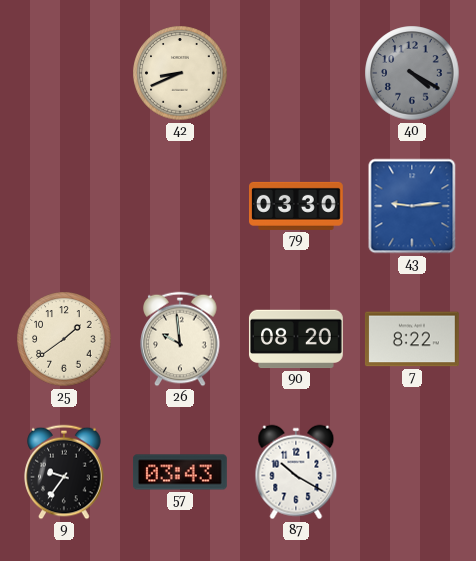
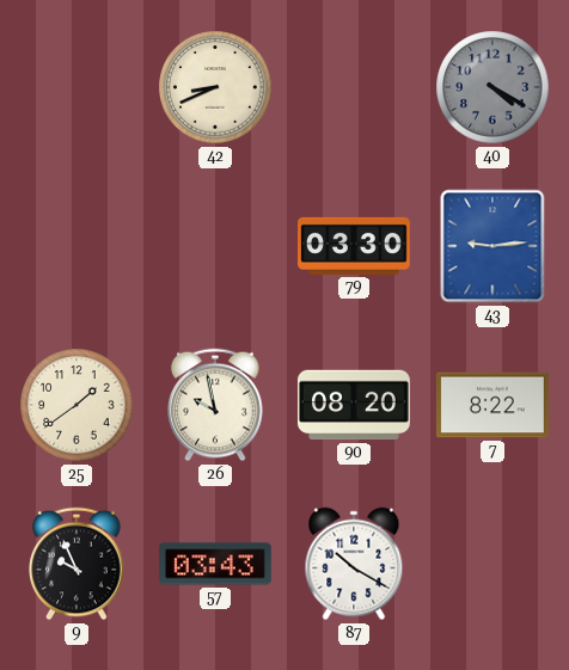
26: 9:59 -> 9:58
9: 9:36 -> 9:56
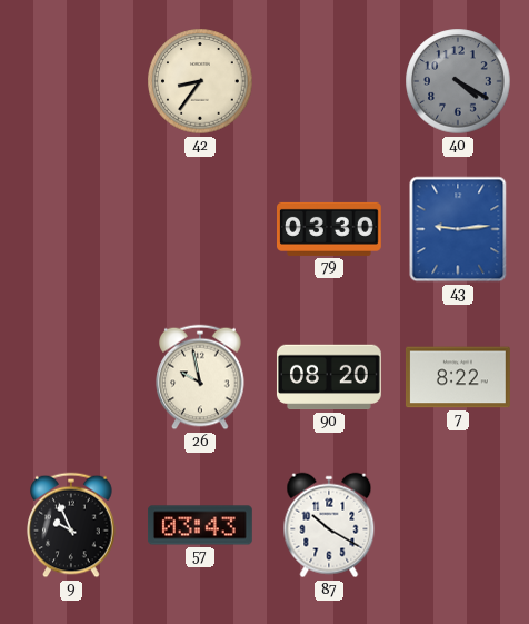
42: 8:41 -> 8:36
25: 1:39 -> none
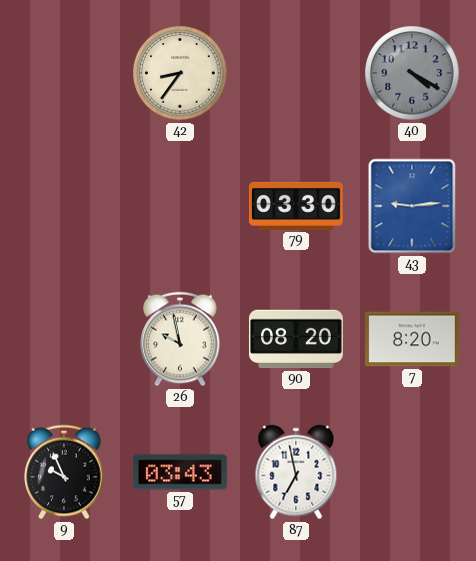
7: 8:22 -> 8:20
87: 10:20 -> 6:58
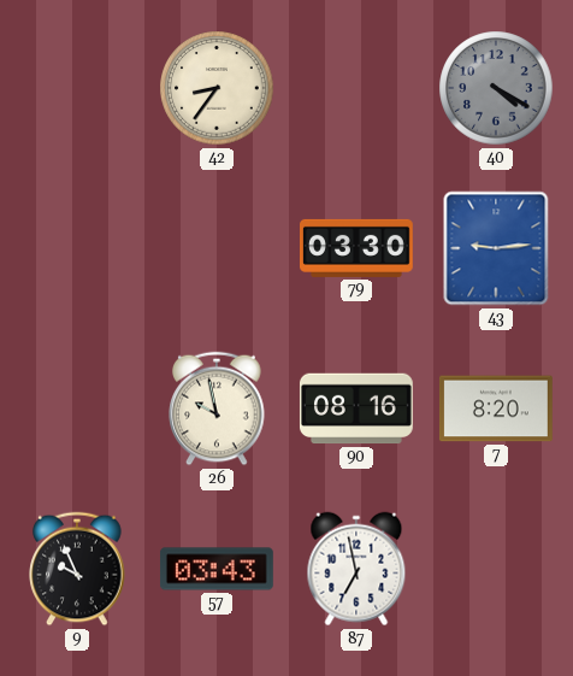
90: 08:20 -> 08:16
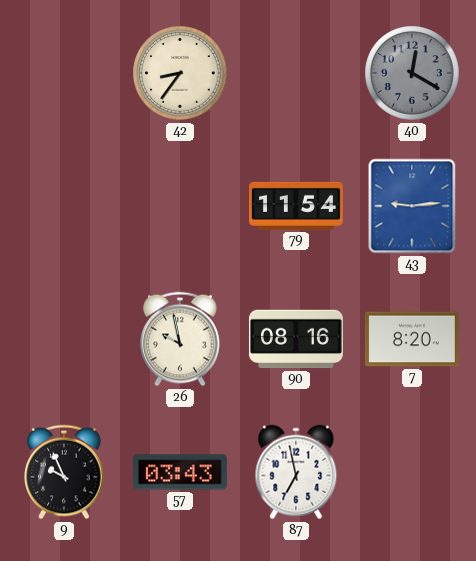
40: 4:20 -> 12:20
79: 03:30 -> 11:54
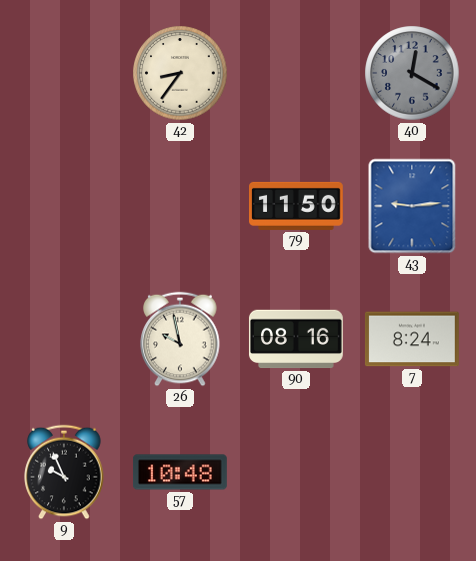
79: 11:54 -> 11:50
7: 8:20 -> 8:24
57: 03:43 -> 10:48
87: 6:58 -> none
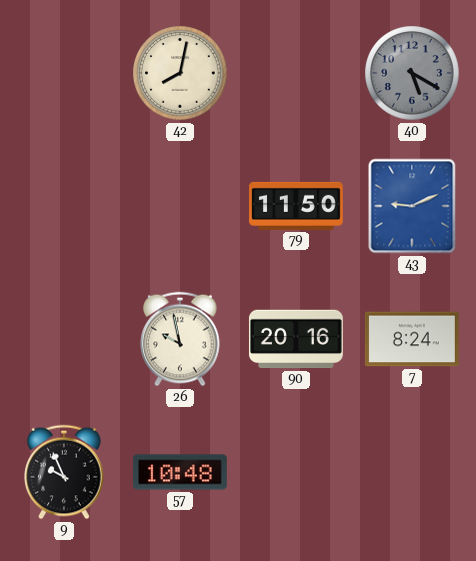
42: 8:36 -> 8:02
40: 12:20 -> 5:20
43: 9:14 -> 9:11
90: 08:16 -> 20:16
